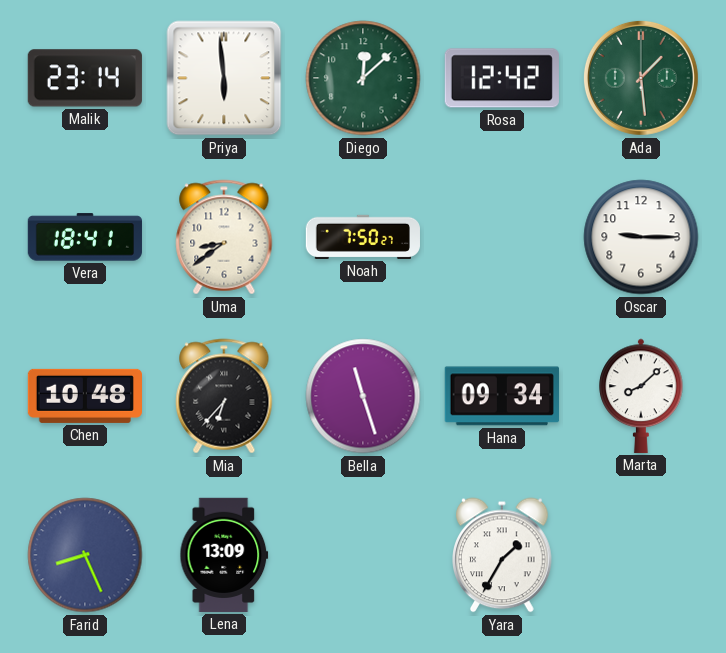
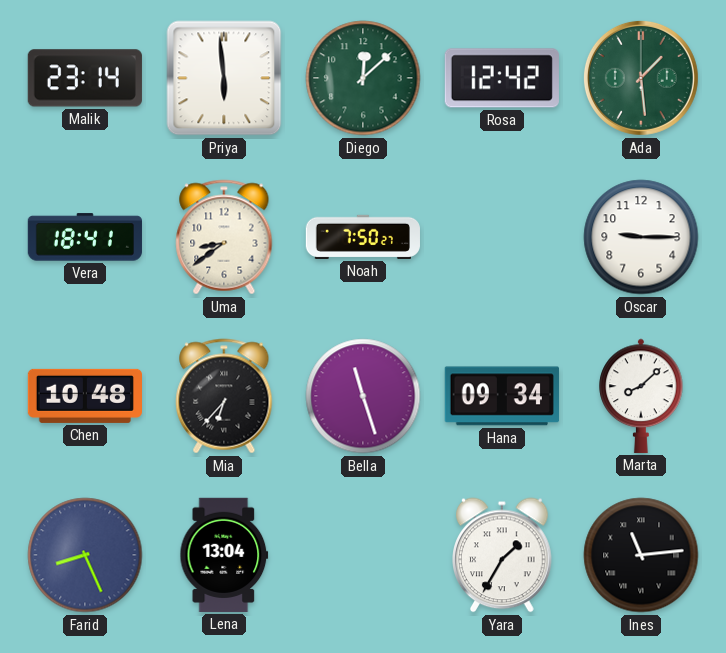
Lena: 13:09 -> 13:04
Ines: none -> 11:14
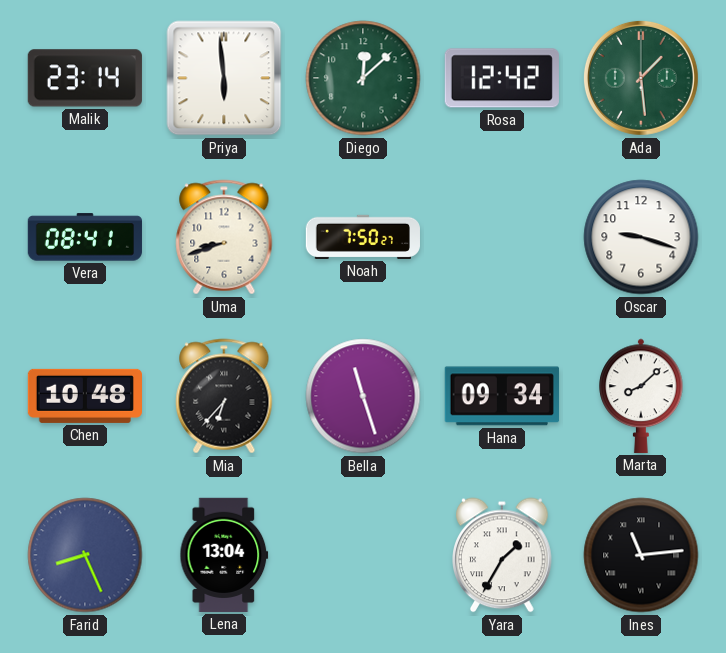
Vera: 18:41 -> 08:41
Uma: 8:39 -> 8:42
Oscar: 9:15 -> 9:18
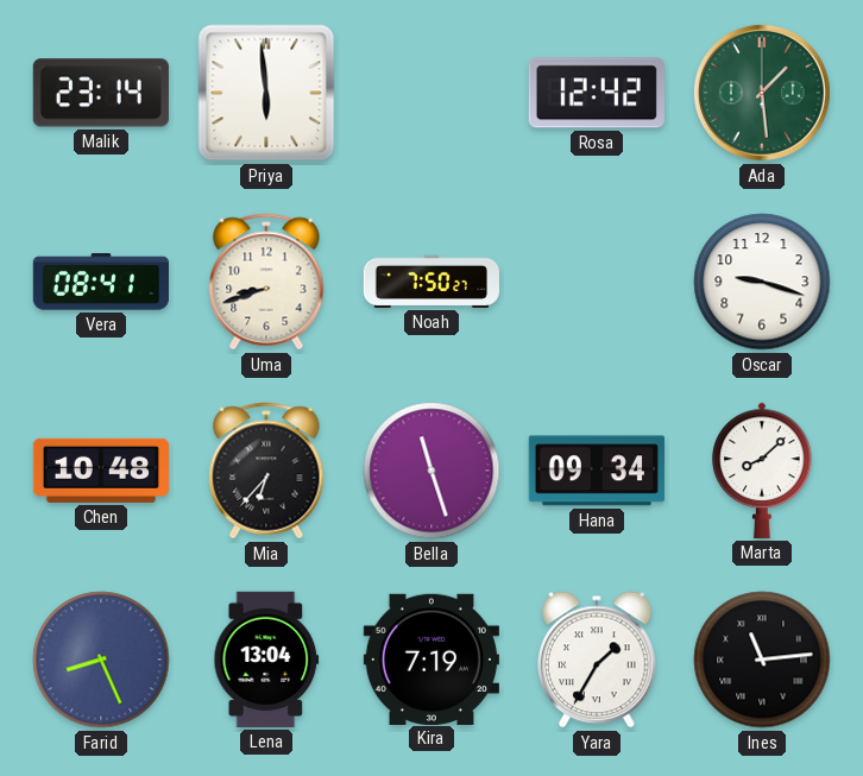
Diego: 12:08 -> none
Kira: none -> 7:19
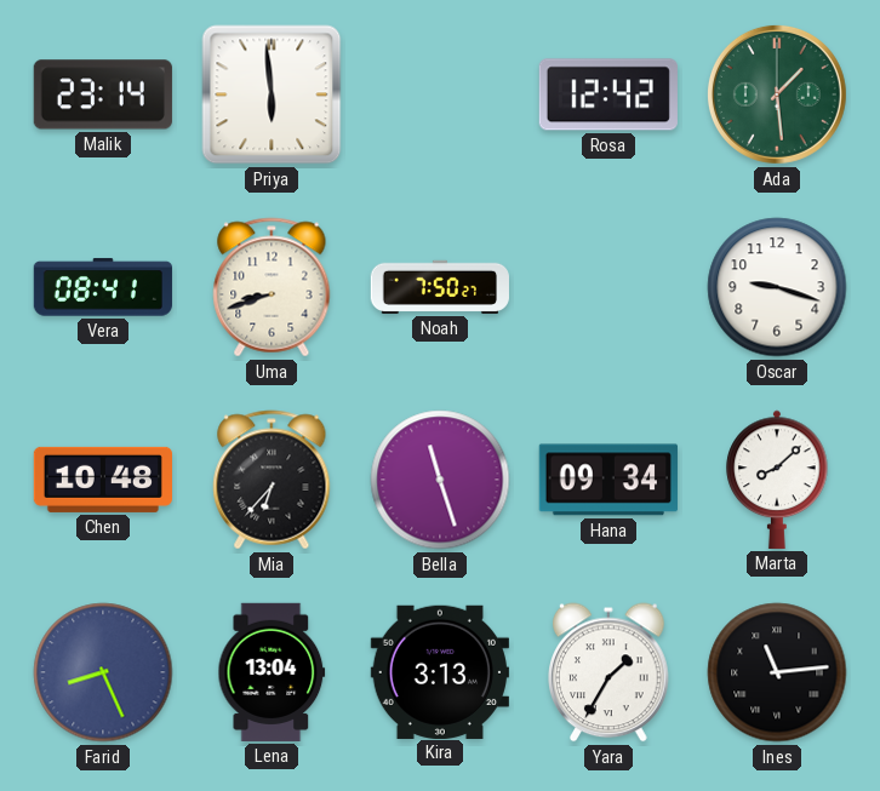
Kira: 7:19 -> 3:13
